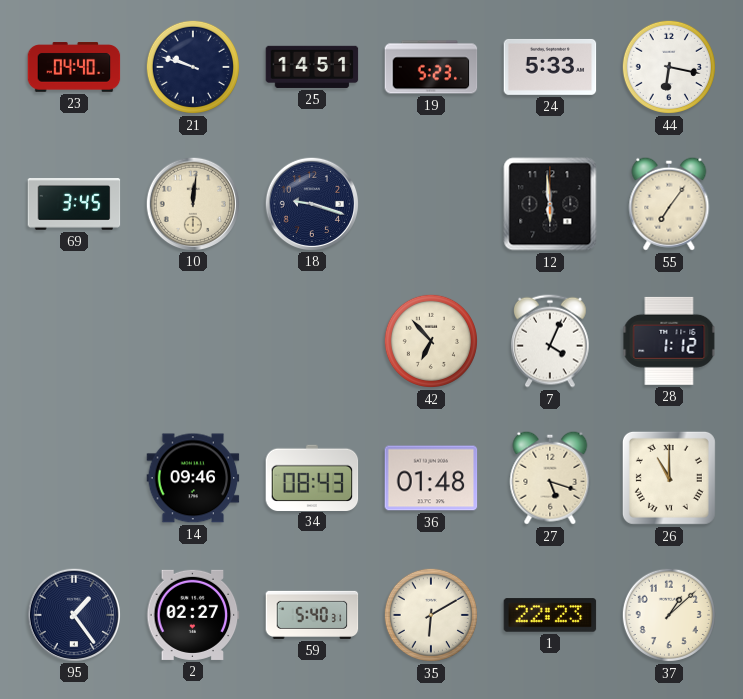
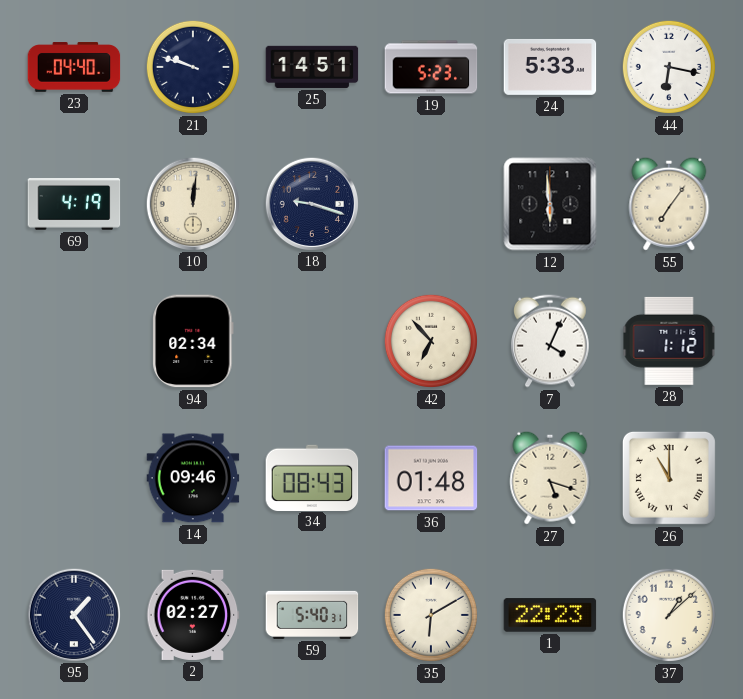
69: 3:45 -> 4:19
94: none -> 02:34
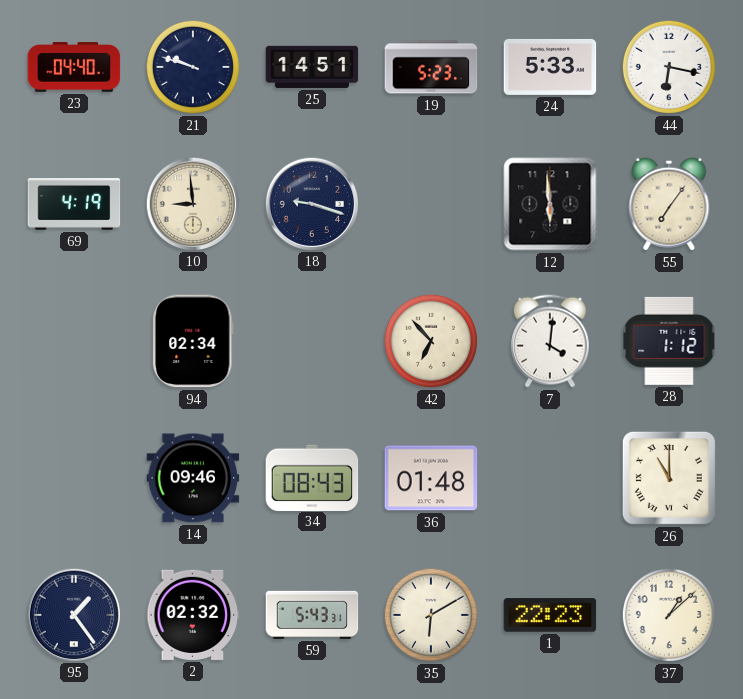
10: 12:01 -> 8:59
7: 4:04 -> 4:01
27: 5:18 -> none
2: 02:27 -> 02:32
59: 5:40 -> 5:43
